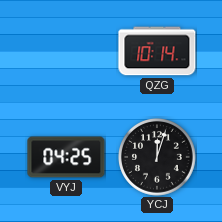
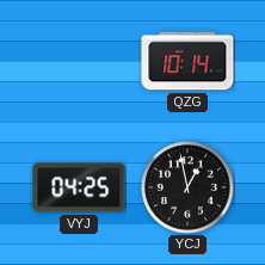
YCJ: 12:03 -> 12:58
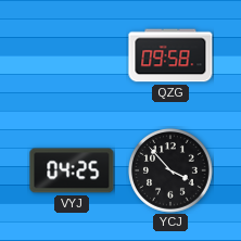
QZG: 10:14 -> 09:58
YCJ: 12:58 -> 3:53
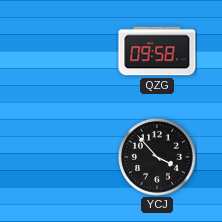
VYJ: 04:25 -> none
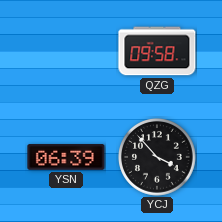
YSN: none -> 06:39
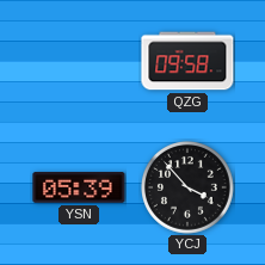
YSN: 06:39 -> 05:39
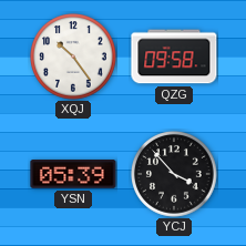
XQJ: none -> 10:24
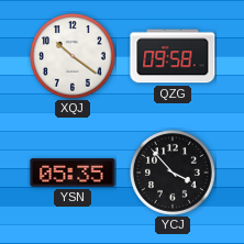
XQJ: 10:24 -> 10:21
YSN: 05:39 -> 05:35
